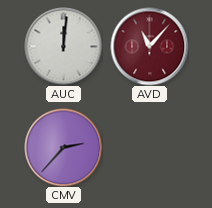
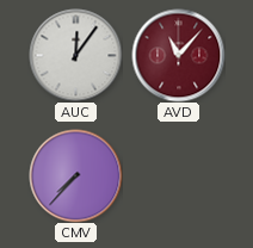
AUC: 12:01 -> 12:06
CMV: 2:37 -> 7:37
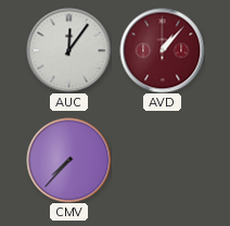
AVD: 11:07 -> 1:07
